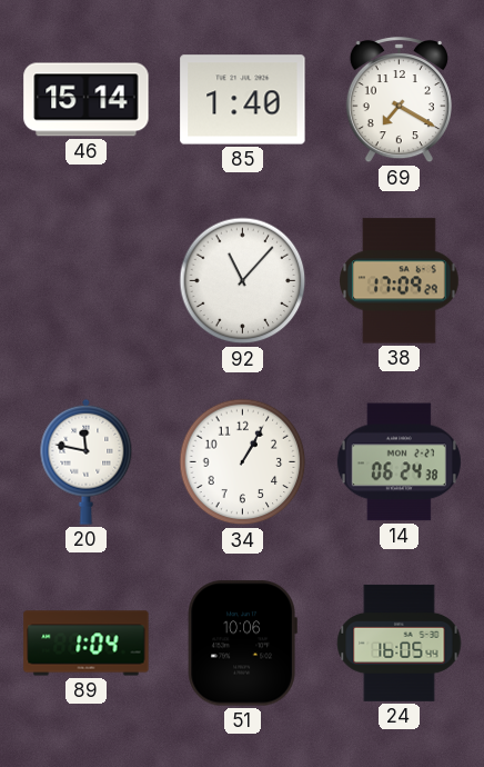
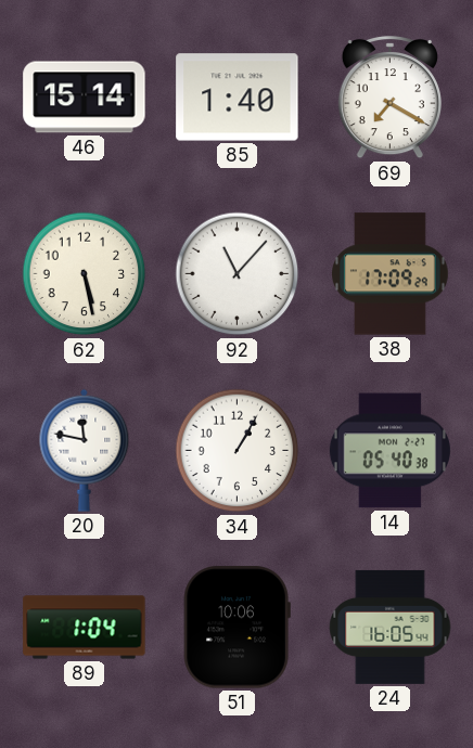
62: none -> 5:28
14: 06:24 -> 05:40
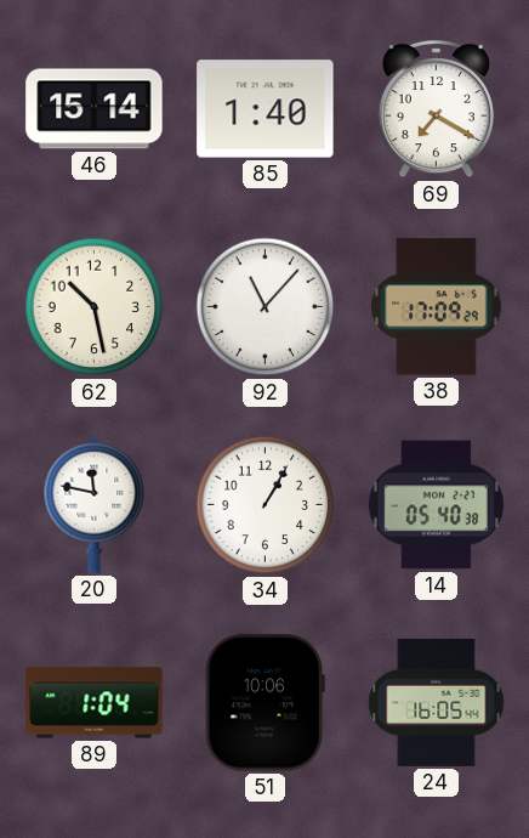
62: 5:28 -> 10:28
